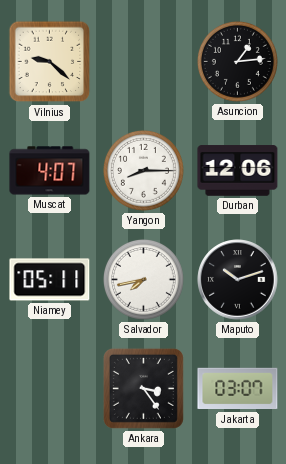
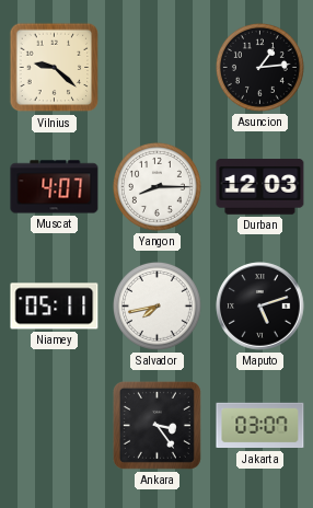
Durban: 12:06 -> 12:03
Maputo: 10:12 -> 5:12
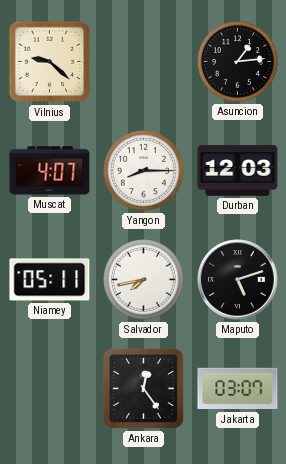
Ankara: 3:24 -> 12:24
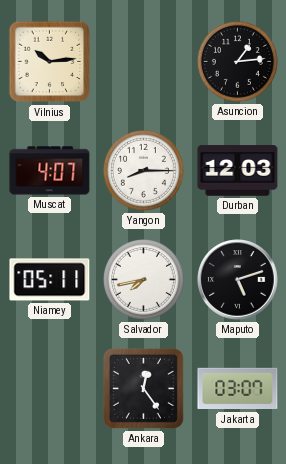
Vilnius: 9:22 -> 10:14
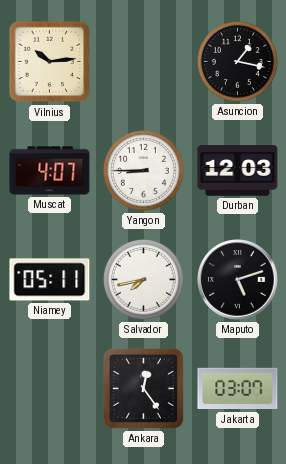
Asuncion: 1:14 -> 1:17
Yangon: 8:15 -> 8:45
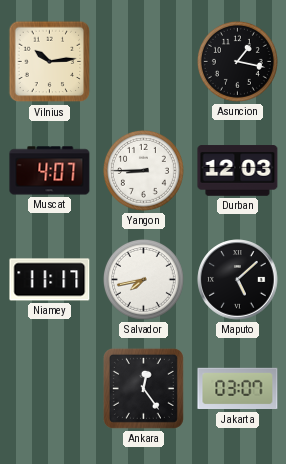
Niamey: 05:11 -> 11:17
Maputo: 5:12 -> 5:08
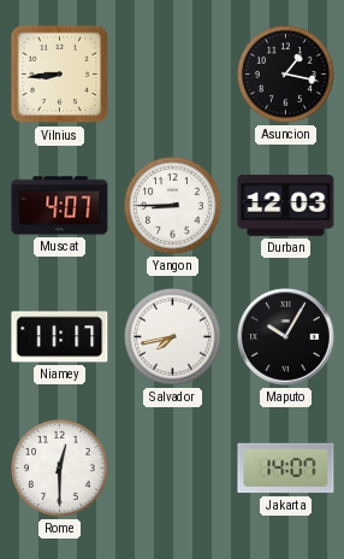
Vilnius: 10:14 -> 8:44
Maputo: 5:08 -> 10:05
Rome: none -> 12:30
Ankara: 12:24 -> none
Jakarta: 03:07 -> 14:07
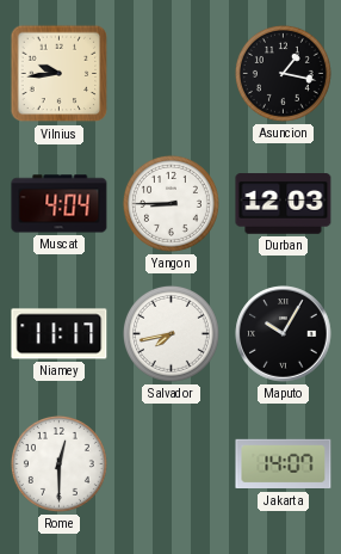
Vilnius: 8:44 -> 9:44
Muscat: 4:07 -> 4:04
